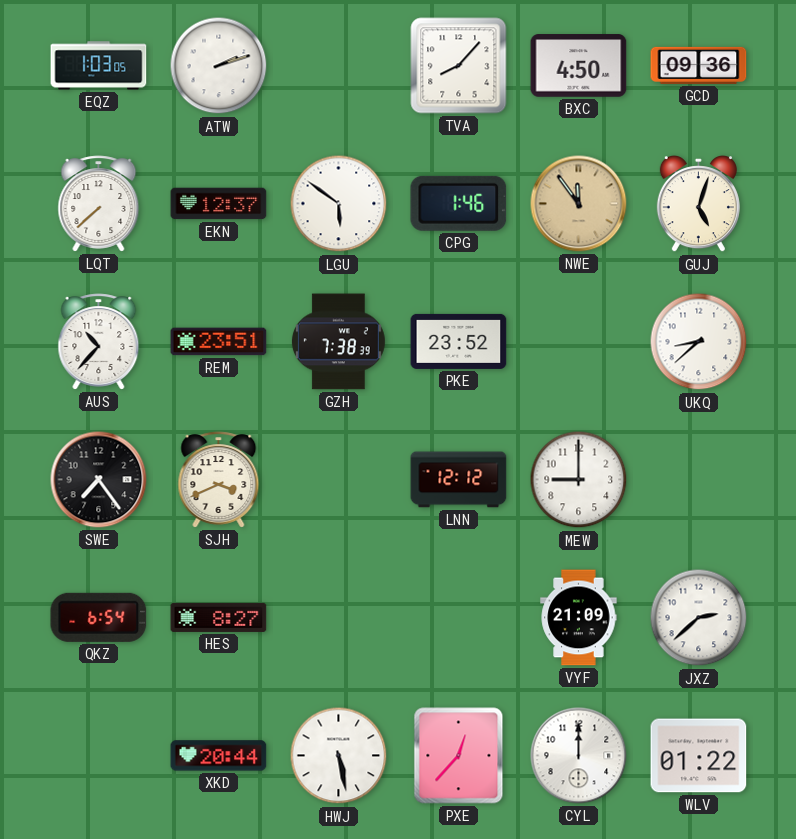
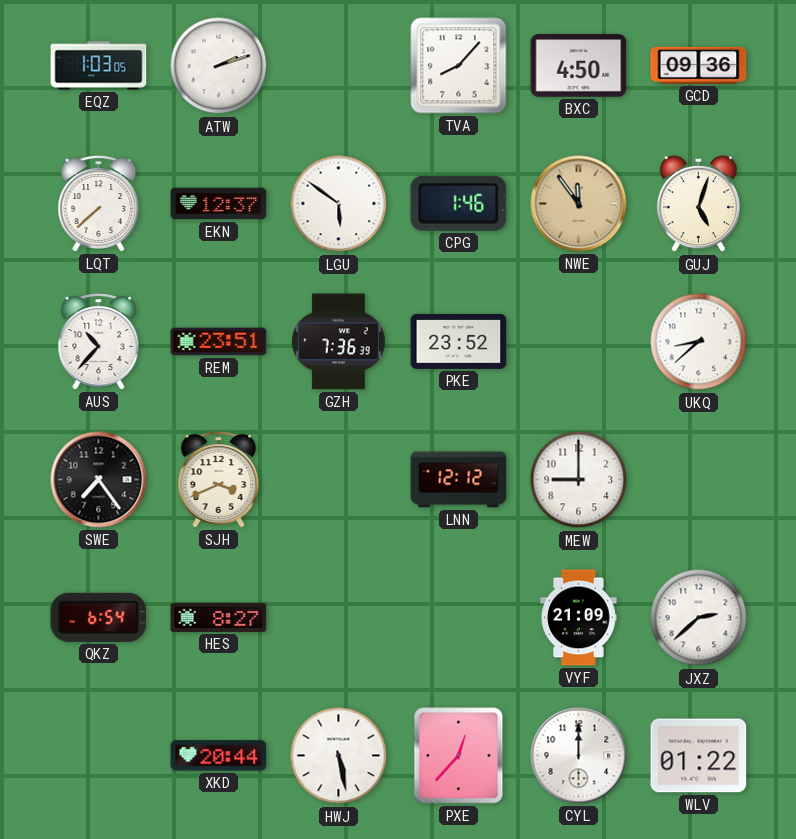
GZH: 7:38 -> 7:36
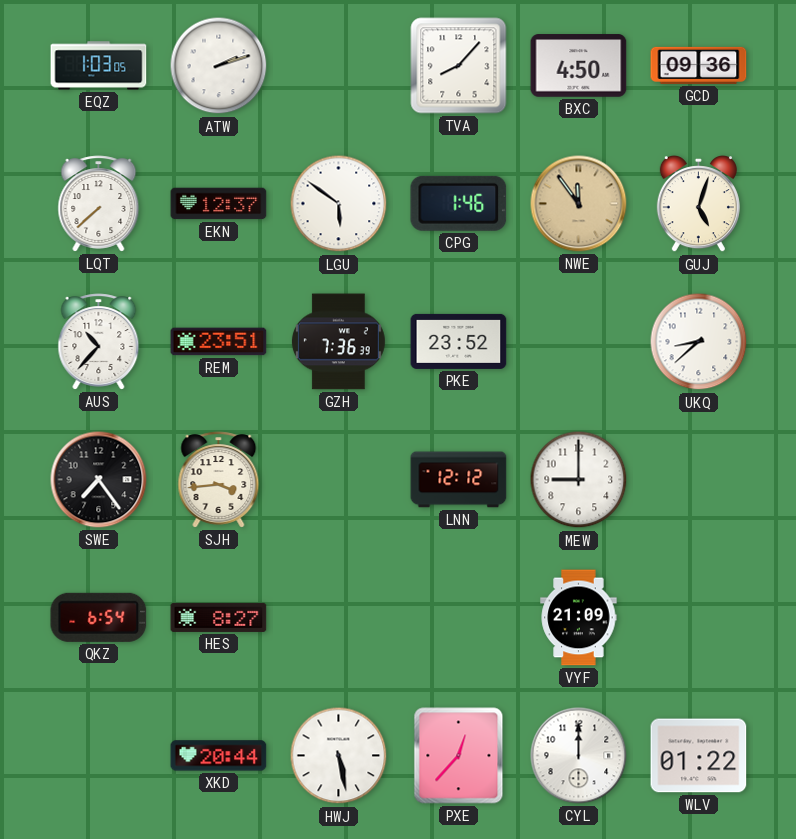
SJH: 3:41 -> 3:44
JXZ: 2:38 -> none
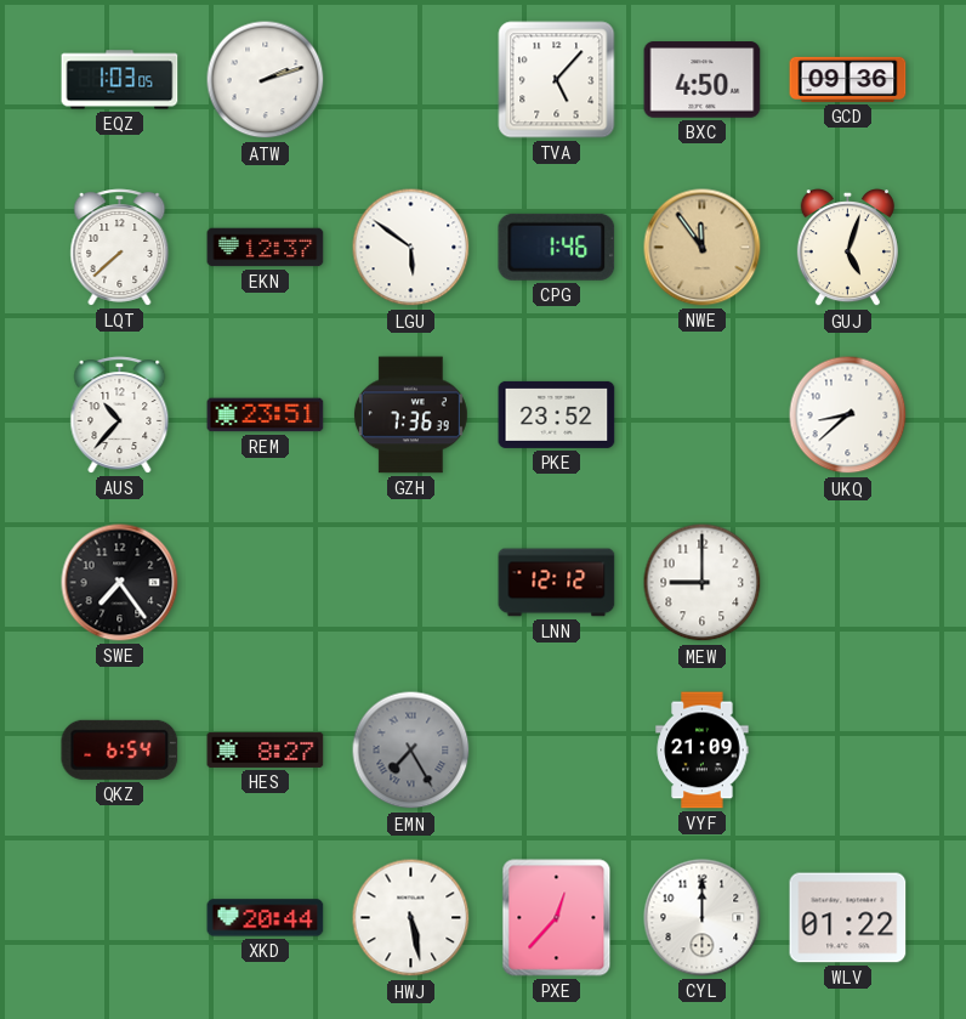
TVA: 8:07 -> 5:07
SJH: 3:44 -> none
EMN: none -> 7:25
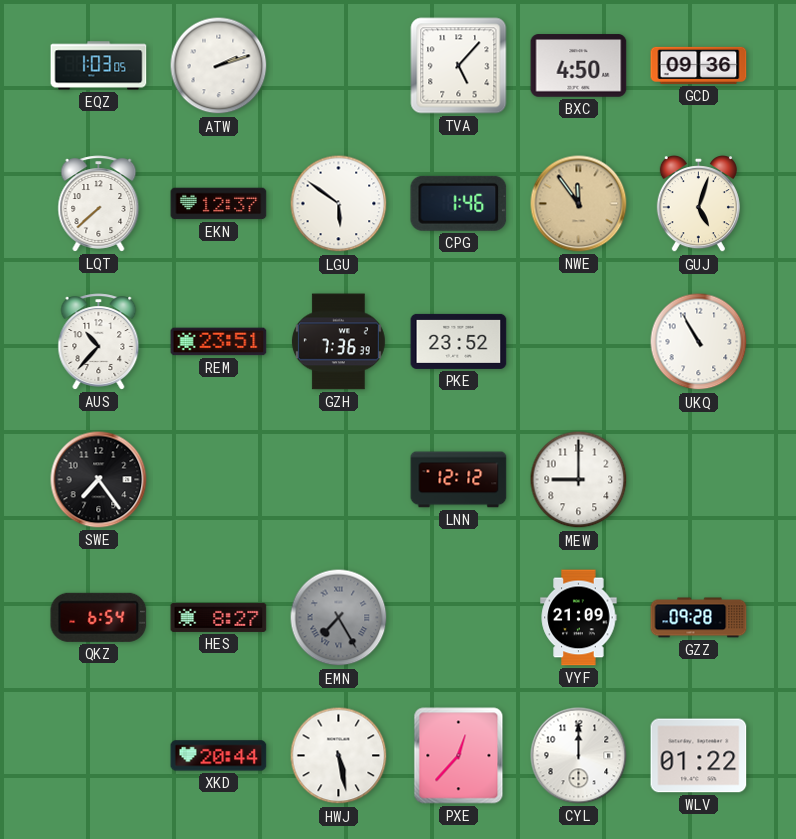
UKQ: 8:38 -> 10:55
GZZ: none -> 09:28
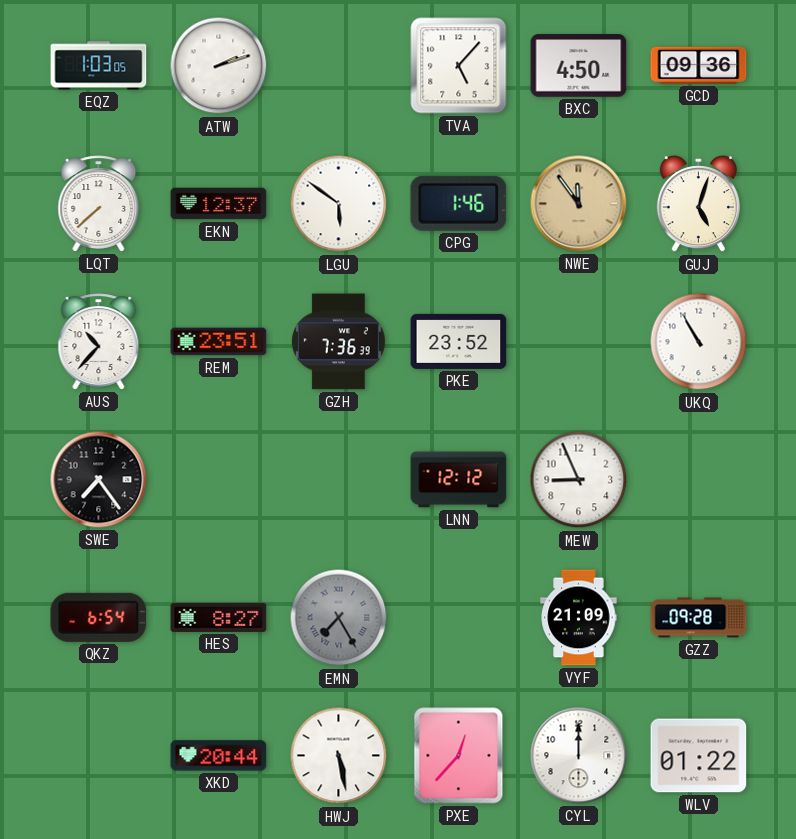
MEW: 9:00 -> 8:56
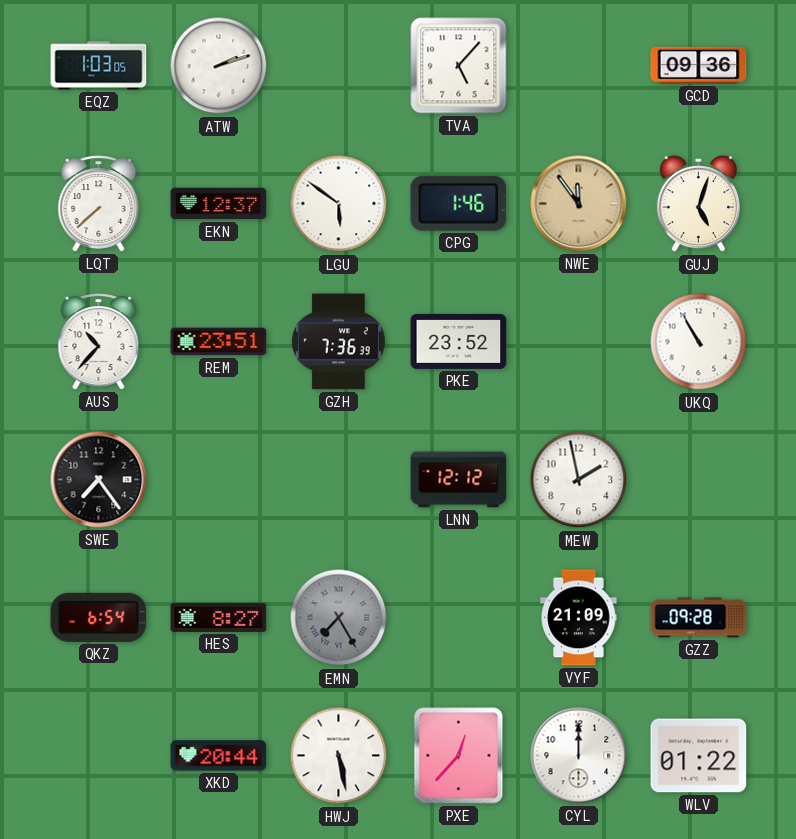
BXC: 4:50 -> none
MEW: 8:56 -> 1:58
